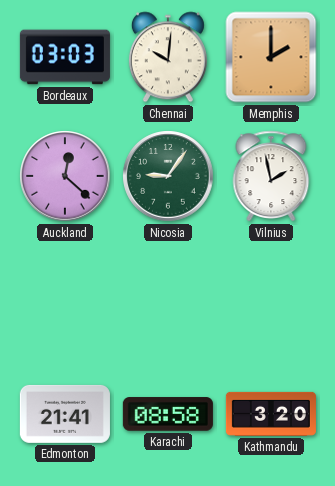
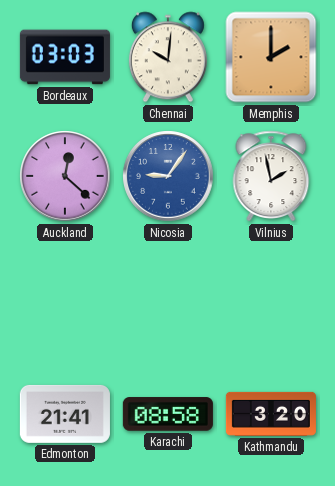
Nicosia dial: green -> blue
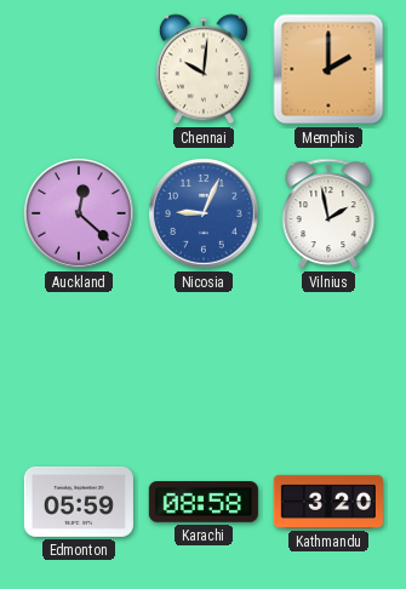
Bordeaux: 03:03 -> none
Nicosia: 9:06 -> 9:04
Edmonton: 21:41 -> 05:59
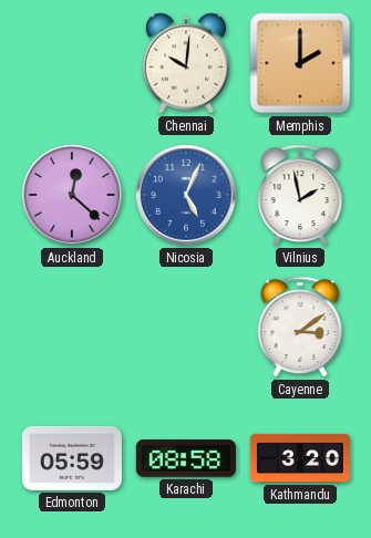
Nicosia: 9:04 -> 5:04
Cayenne: none -> 3:09
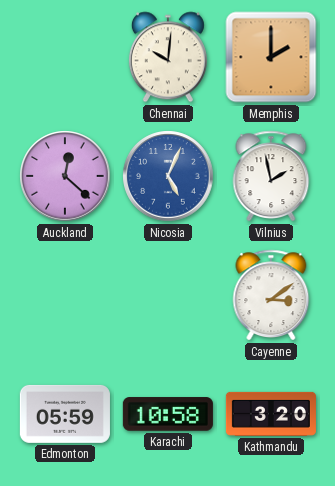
Karachi: 08:58 -> 10:58
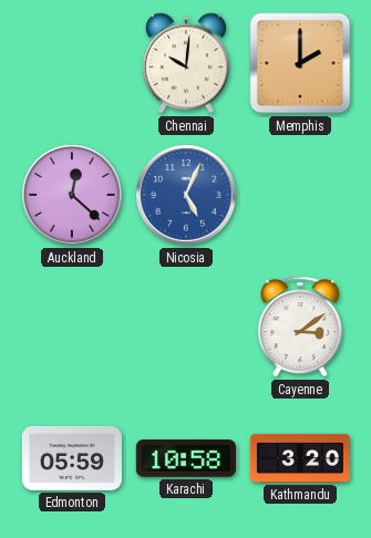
Vilnius: 1:58 -> none
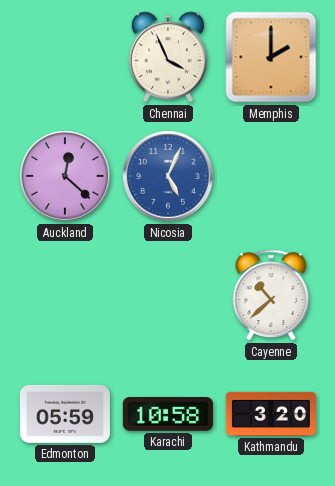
Chennai: 10:01 -> 3:56
Cayenne: 3:09 -> 10:38
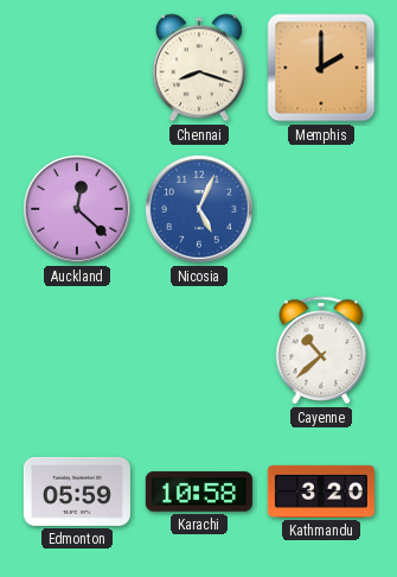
Chennai: 3:56 -> 8:18
